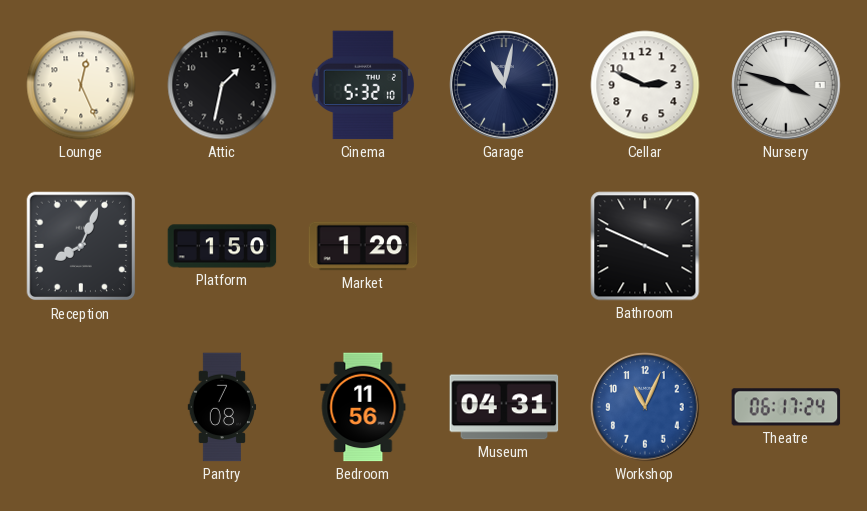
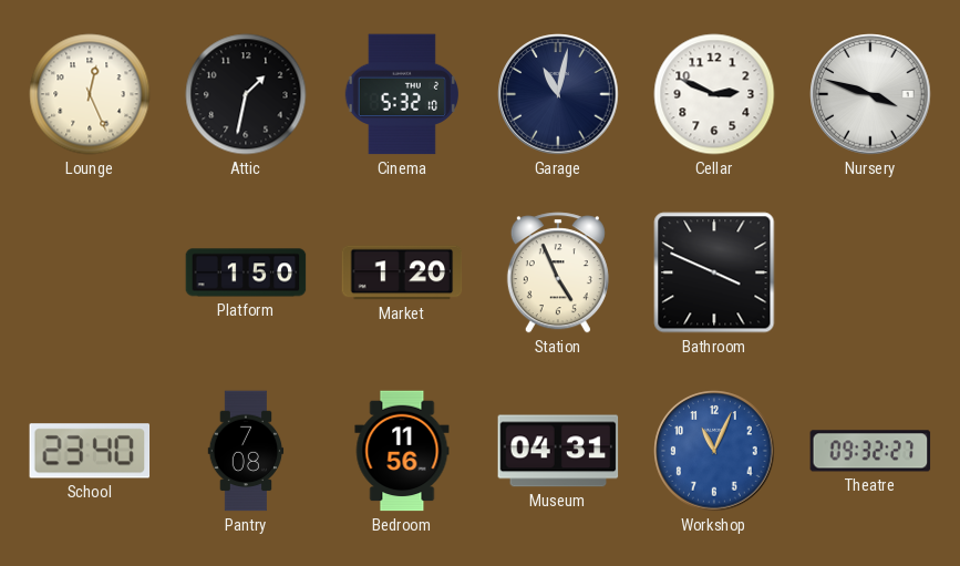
Reception: 8:04 -> none
Station: none -> 4:56
School: none -> 23:40
Theatre: 06:17 -> 09:32
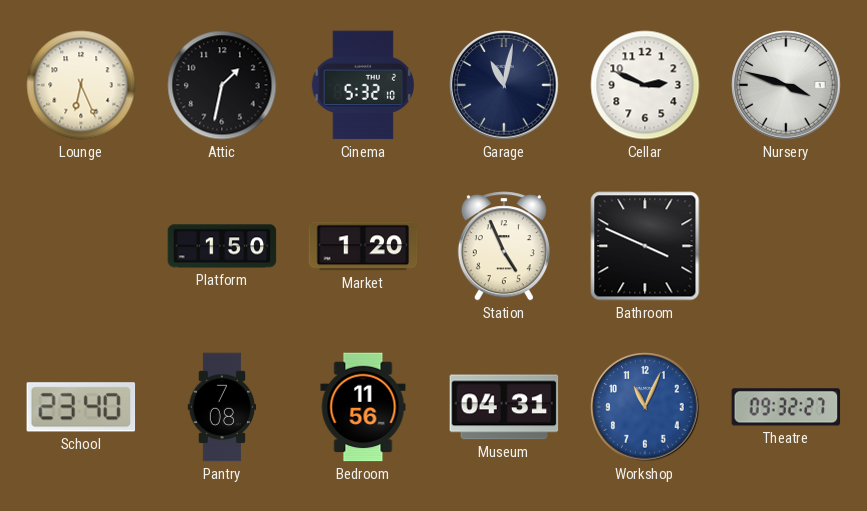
Lounge: 12:26 -> 6:26
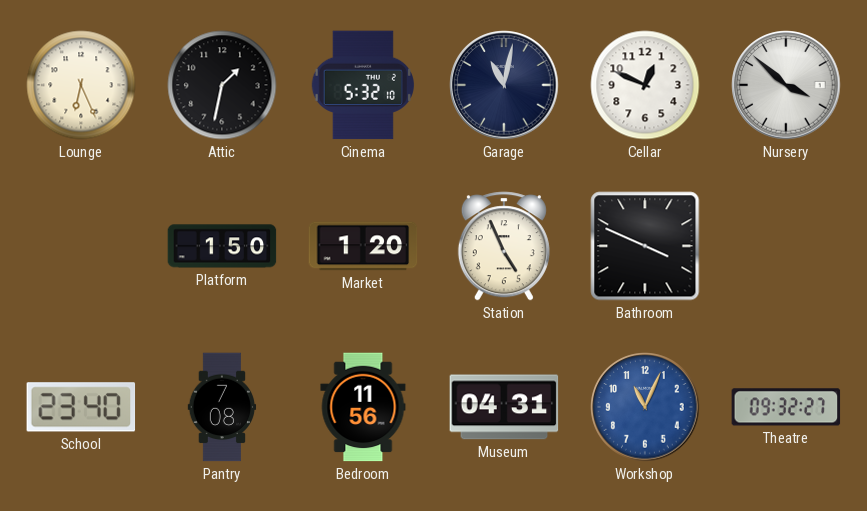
Cellar: 2:49 -> 12:49
Nursery: 3:48 -> 3:52
